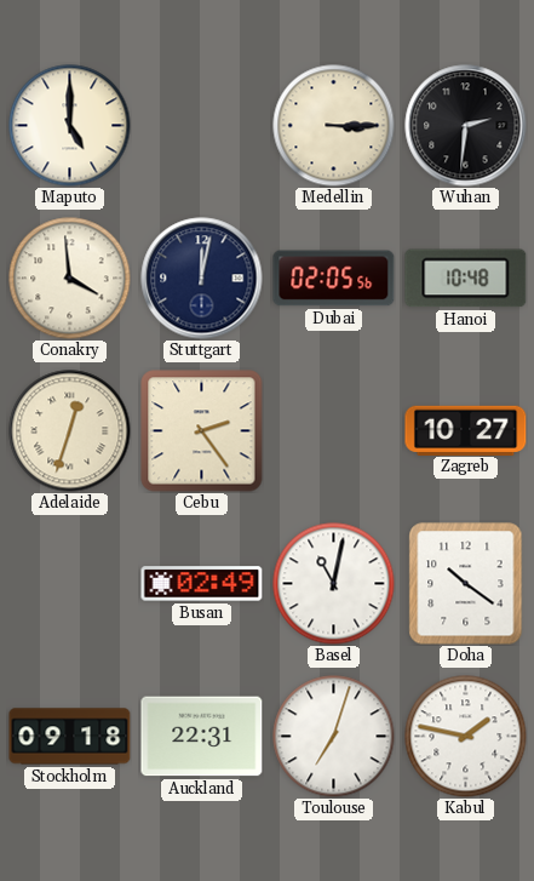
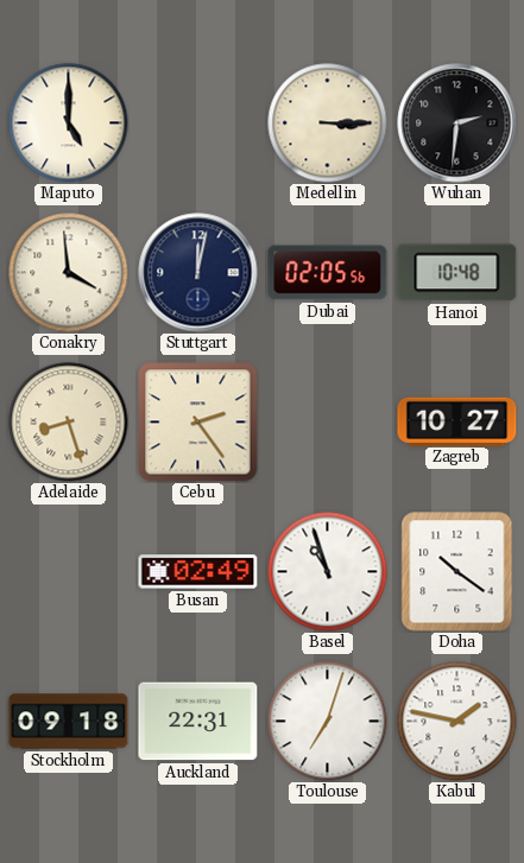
Adelaide: 12:33 -> 8:27
Basel: 11:02 -> 10:57
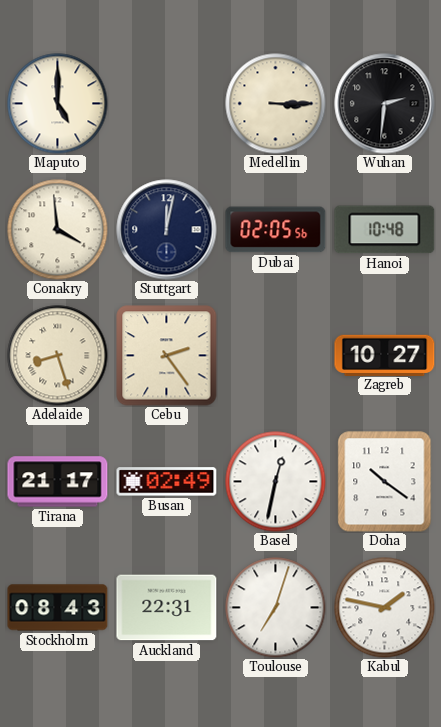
Tirana: none -> 21:17
Basel: 10:57 -> 12:32
Stockholm: 09:18 -> 08:43
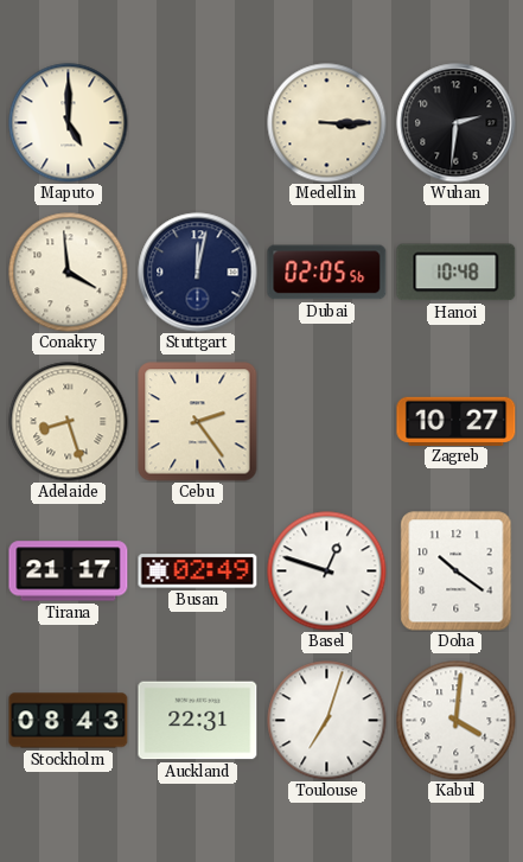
Basel: 12:32 -> 12:48
Kabul: 1:47 -> 4:01
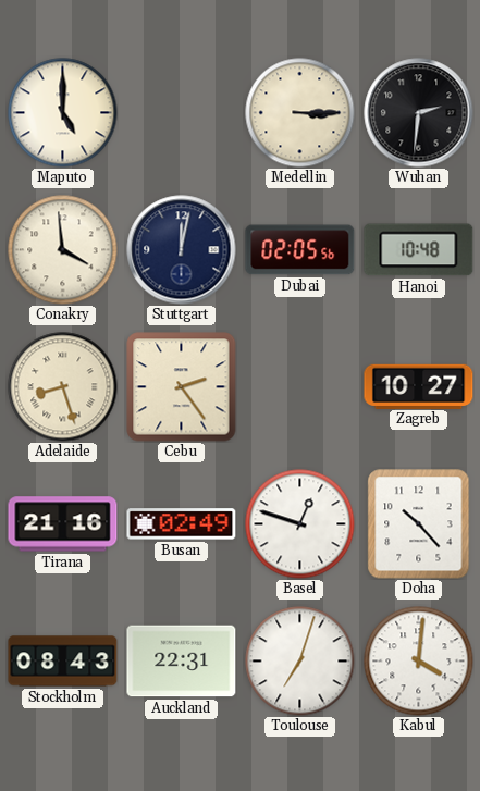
Tirana: 21:17 -> 21:16
Doha: 10:21 -> 10:23
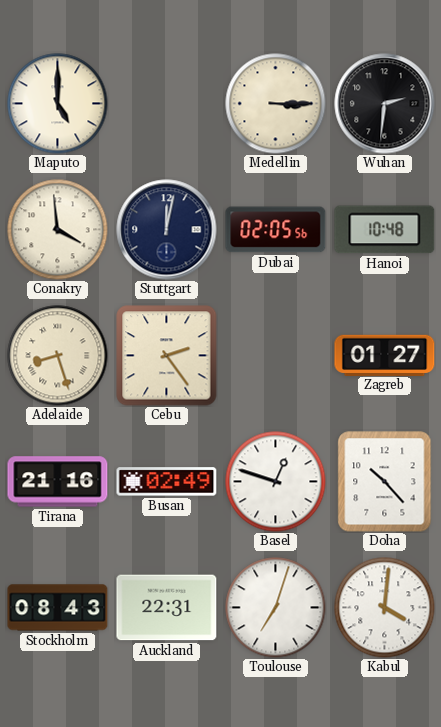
Zagreb: 10:27 -> 01:27
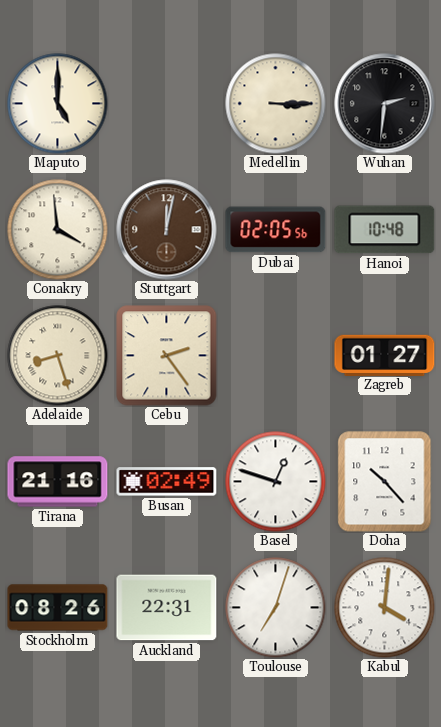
Stuttgart dial: navy -> brown
Stockholm: 08:43 -> 08:26
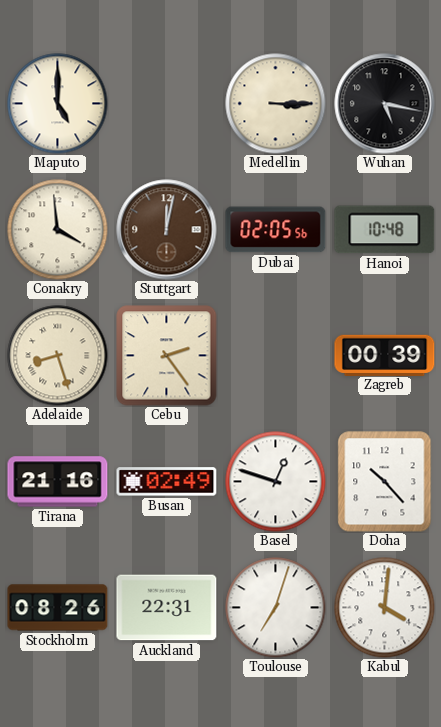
Wuhan: 2:31 -> 5:17
Zagreb: 01:27 -> 00:39
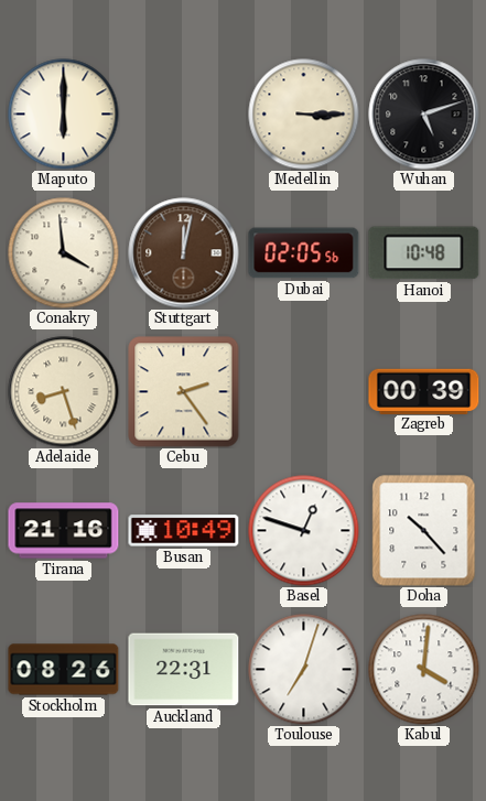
Maputo: 5:00 -> 6:00
Wuhan: 5:17 -> 5:12
Busan: 02:49 -> 10:49
